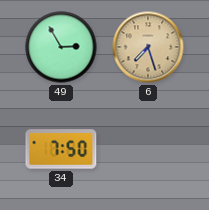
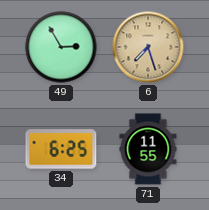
34: 7:50 -> 6:25
71: none -> 11:55
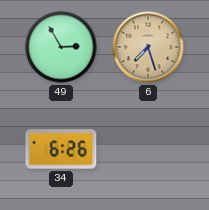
34: 6:25 -> 6:26
71: 11:55 -> none
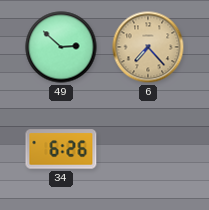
49: 2:55 -> 2:52
6: 7:27 -> 7:23
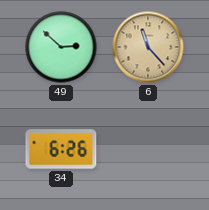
6: 7:23 -> 11:23
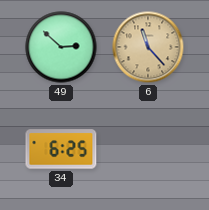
34: 6:26 -> 6:25
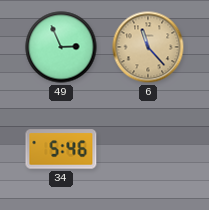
49: 2:52 -> 2:56
34: 6:25 -> 5:46
